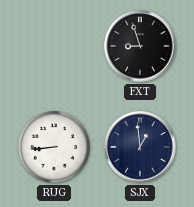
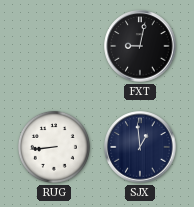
FXT: 8:57 -> 9:02
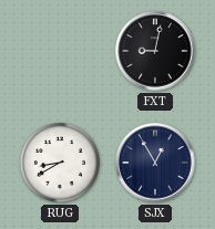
RUG: 8:44 -> 8:40
SJX: 12:59 -> 12:55
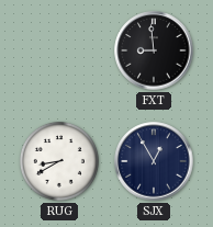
FXT: 9:02 -> 8:59
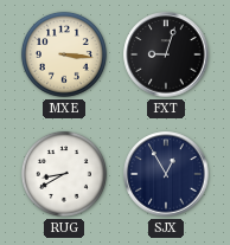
MXE: none -> 3:16
FXT: 8:59 -> 9:03
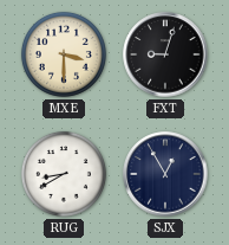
MXE: 3:16 -> 3:30
